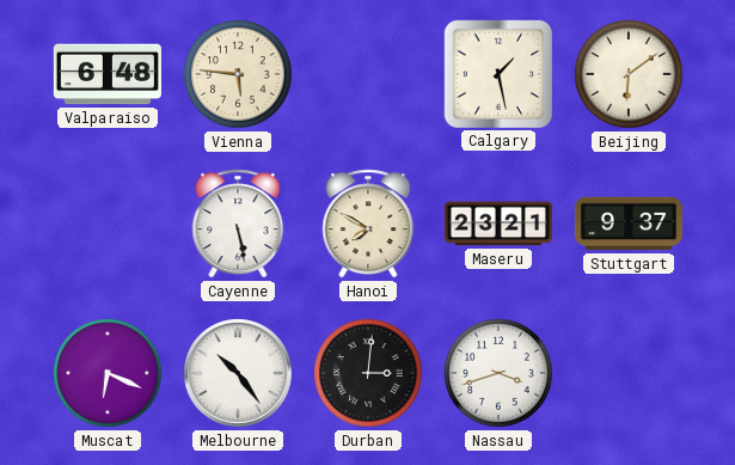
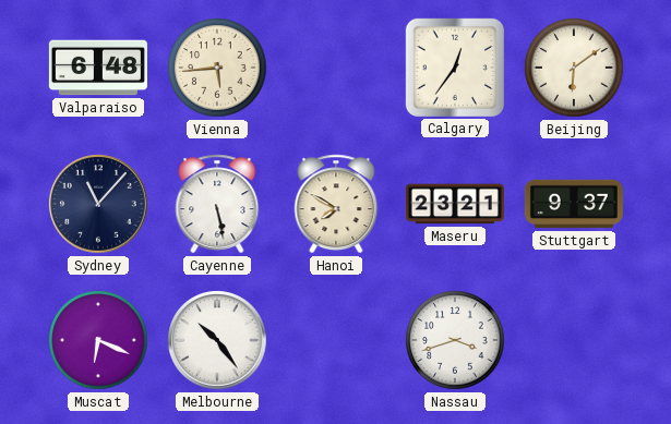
Vienna: 5:46 -> 5:44
Calgary: 1:28 -> 12:36
Sydney: none -> 11:07
Durban: 3:01 -> none
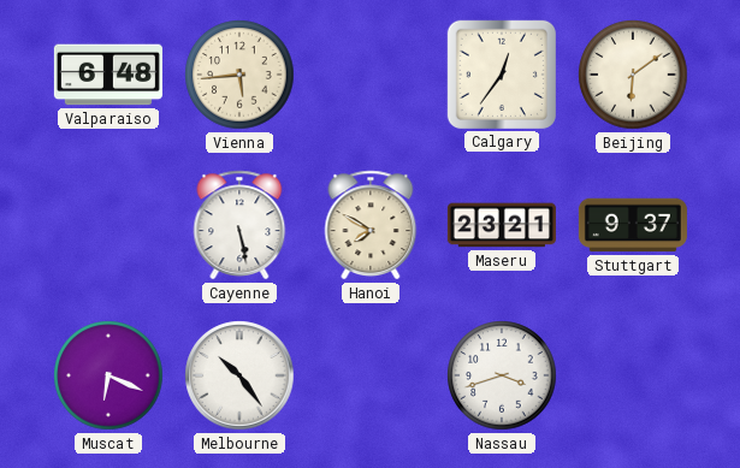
Sydney: 11:07 -> none
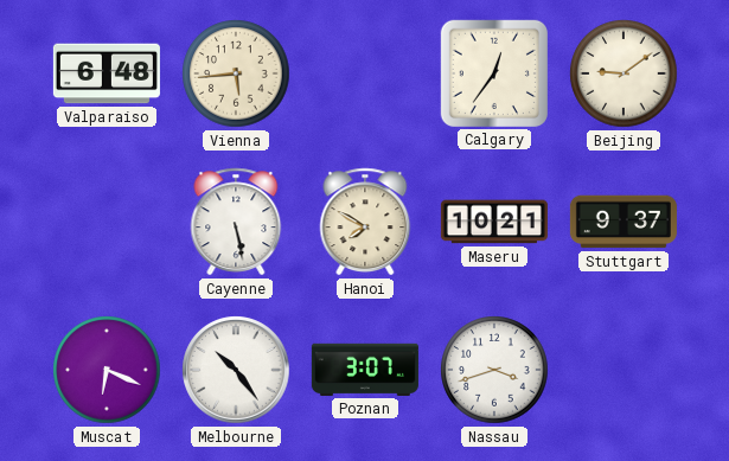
Beijing: 6:09 -> 9:09
Maseru: 23:21 -> 10:21
Poznan: none -> 3:07
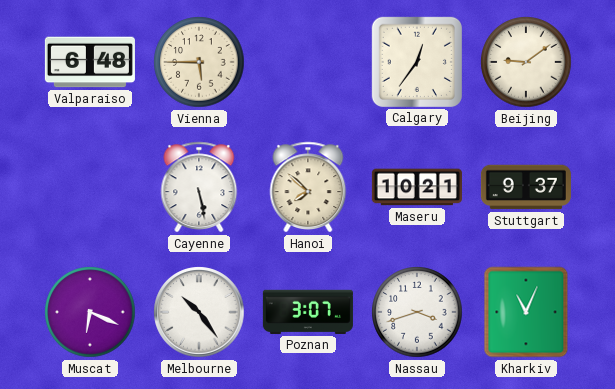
Vienna: 5:44 -> 5:45
Hanoi: 7:50 -> 7:52
Kharkiv: none -> 11:04
